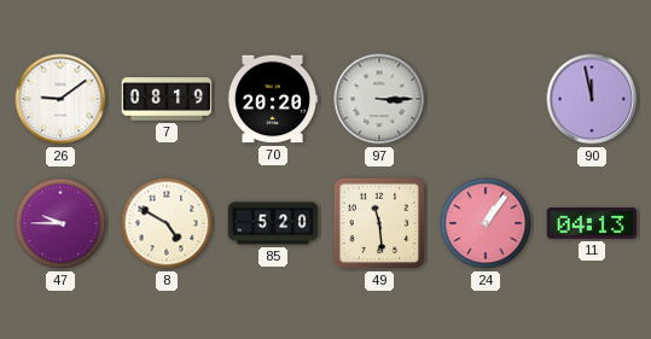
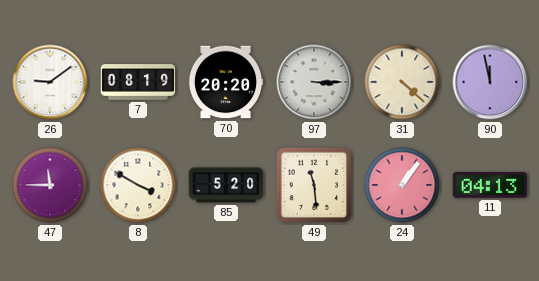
31: none -> 4:22
47: 9:45 -> 11:45
8: 4:50 -> 3:50
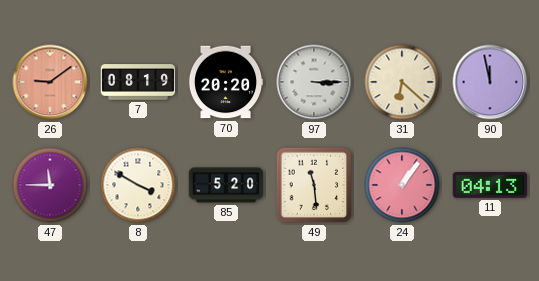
26 dial: white -> salmon
31: 4:22 -> 6:22
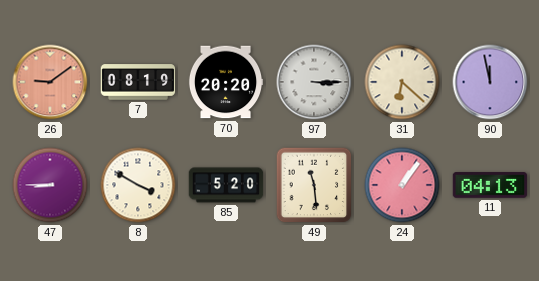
47: 11:45 -> 8:45
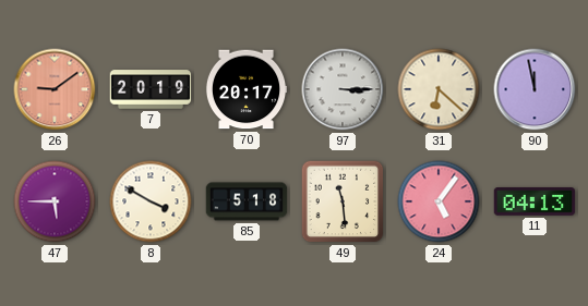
7: 08:19 -> 20:19
70: 20:20 -> 20:17
47: 8:45 -> 5:45
85: 5:20 -> 5:18
24: 1:06 -> 5:06
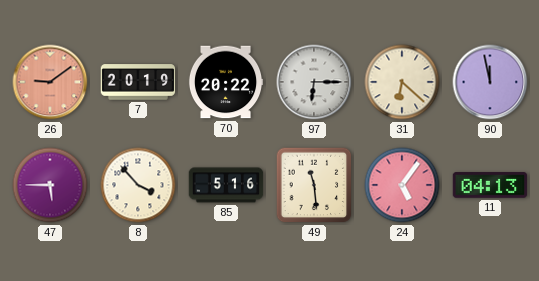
70: 20:17 -> 20:22
97: 3:15 -> 6:15
8: 3:50 -> 3:53
85: 5:18 -> 5:16
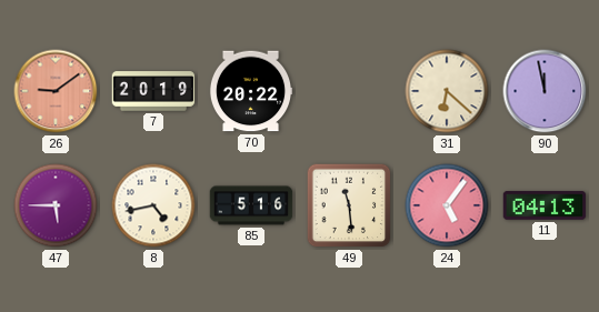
97: 6:15 -> none
8: 3:53 -> 4:43
